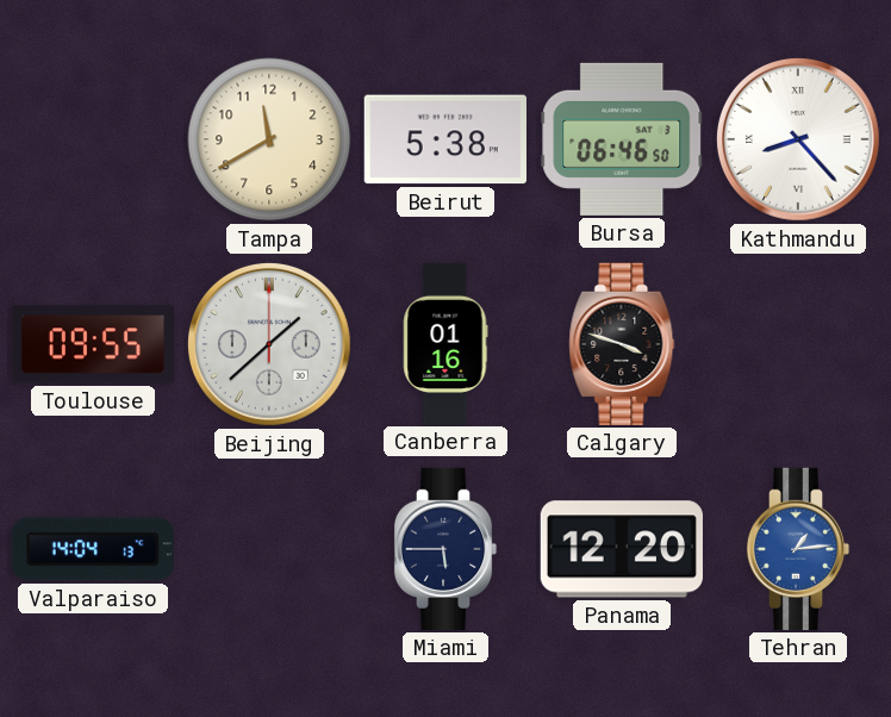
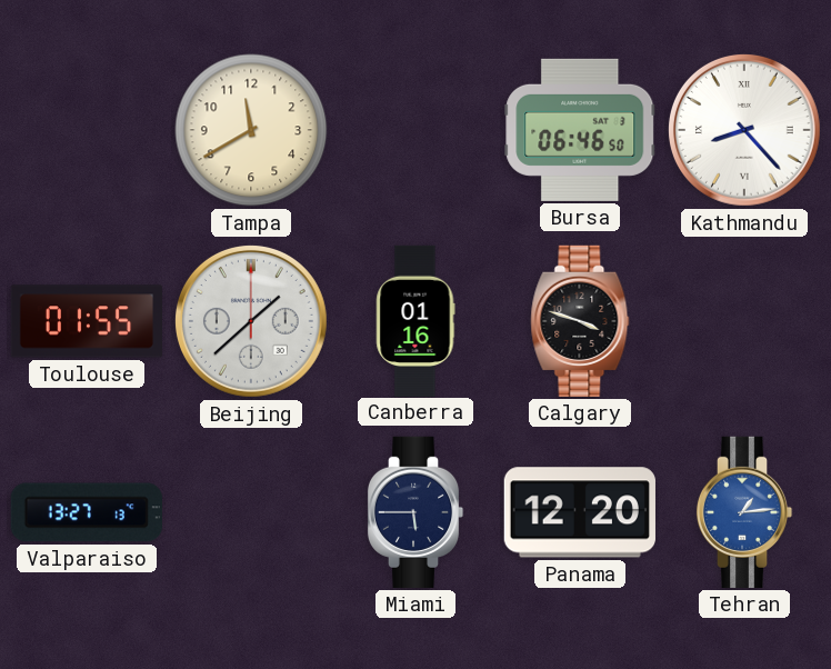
Beirut: 5:38 -> none
Toulouse: 09:55 -> 01:55
Valparaiso: 14:04 -> 13:27
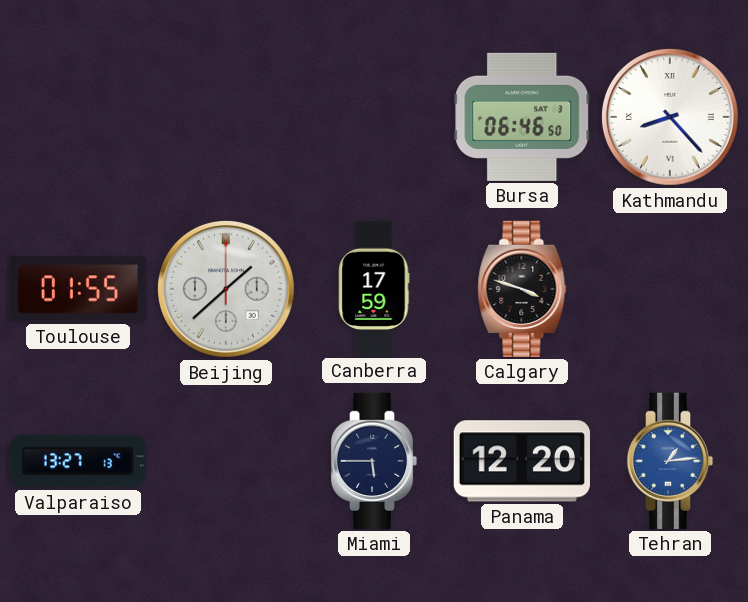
Tampa: 11:40 -> none
Canberra: 01:16 -> 17:59
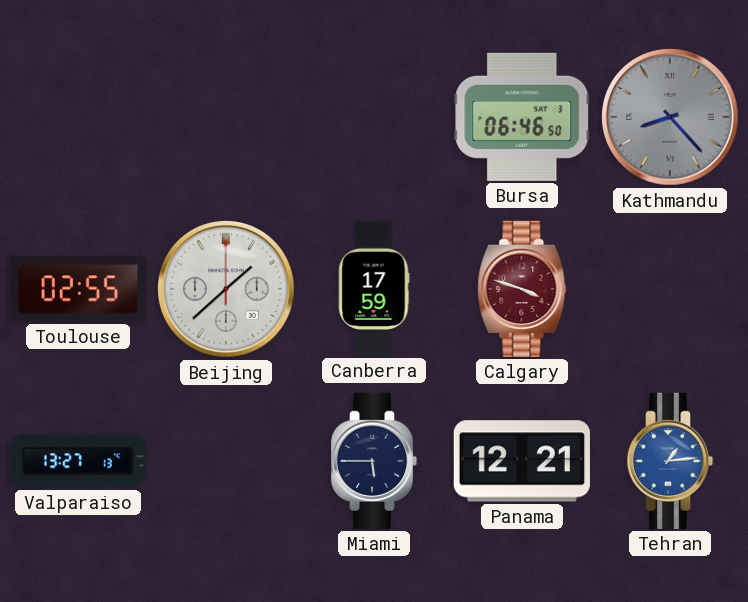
Kathmandu dial: white -> grey
Toulouse: 01:55 -> 02:55
Calgary dial: black -> burgundy
Panama: 12:20 -> 12:21
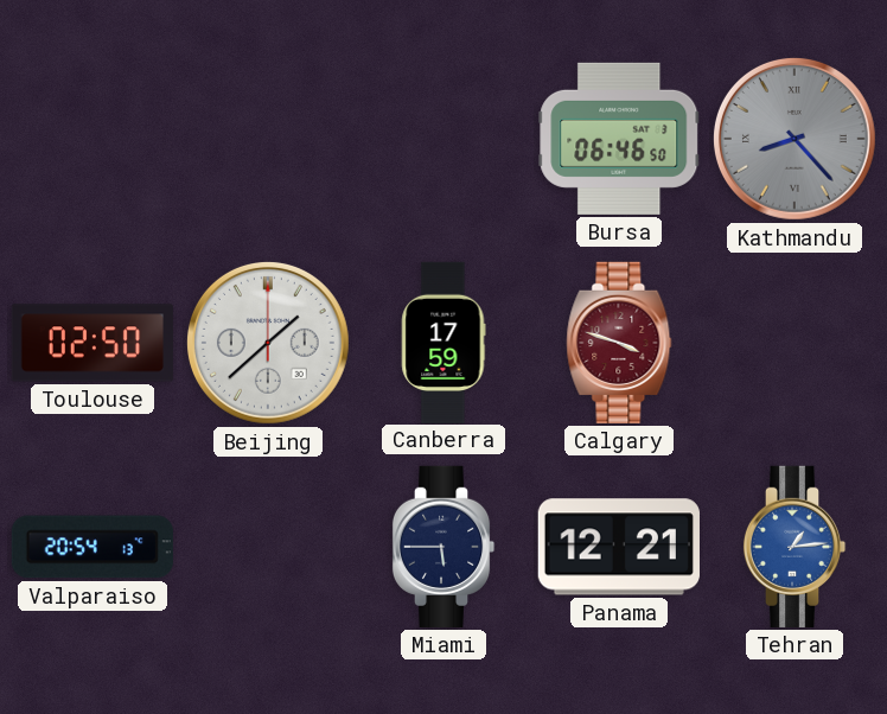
Toulouse: 02:55 -> 02:50
Valparaiso: 13:27 -> 20:54
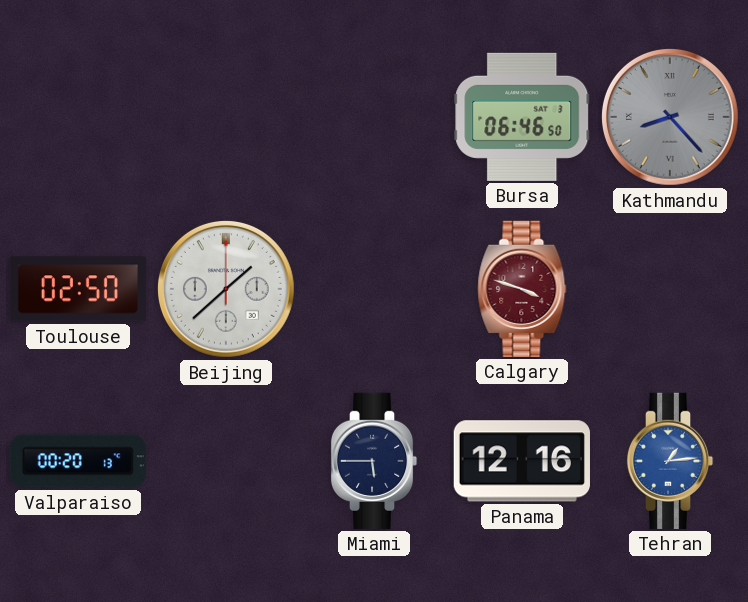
Canberra: 17:59 -> none
Valparaiso: 20:54 -> 00:20
Panama: 12:21 -> 12:16
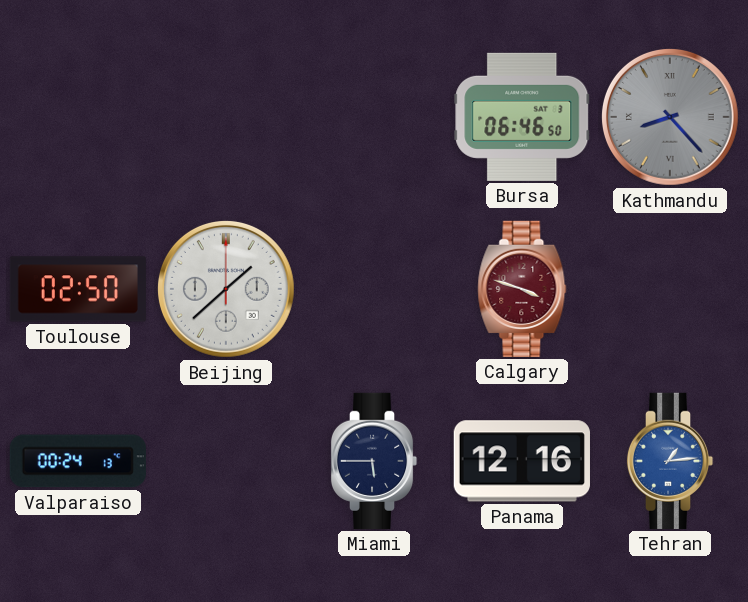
Valparaiso: 00:20 -> 00:24
